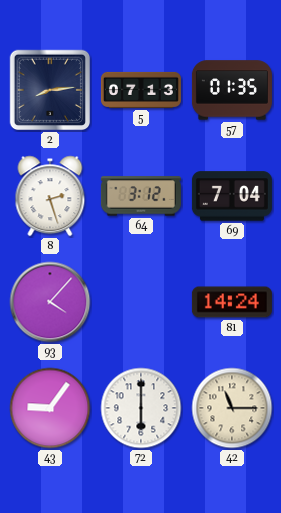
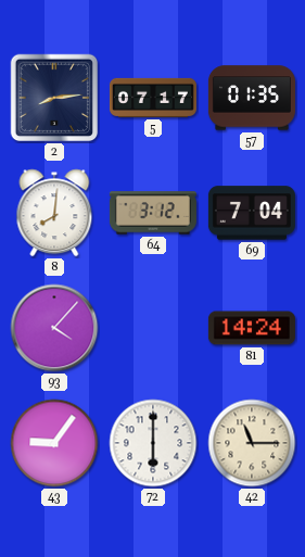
5: 07:13 -> 07:17
8: 2:27 -> 8:01
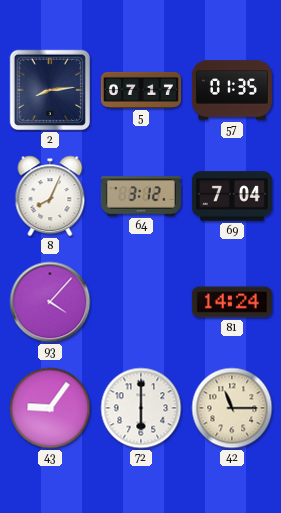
8: 8:01 -> 8:04
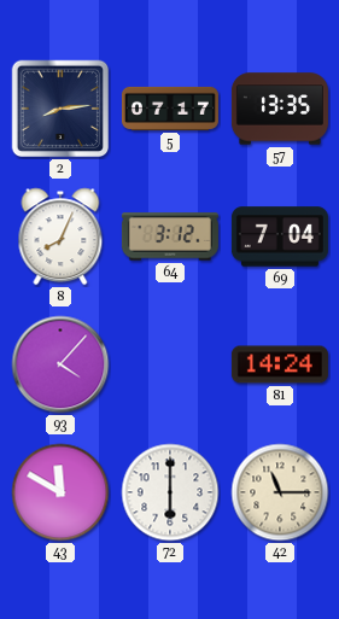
57: 01:35 -> 13:35
43: 9:06 -> 11:50
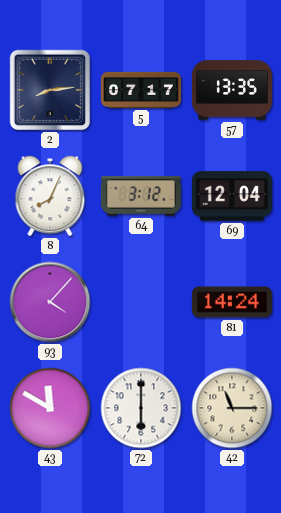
69: 7:04 -> 12:04
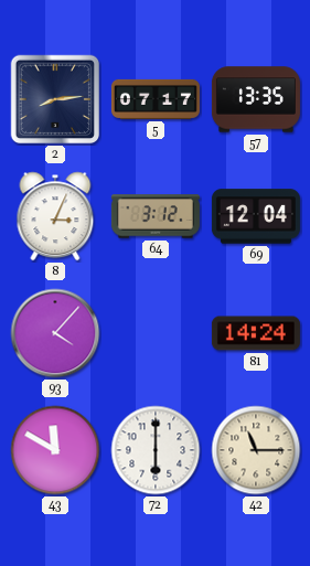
8: 8:04 -> 3:04
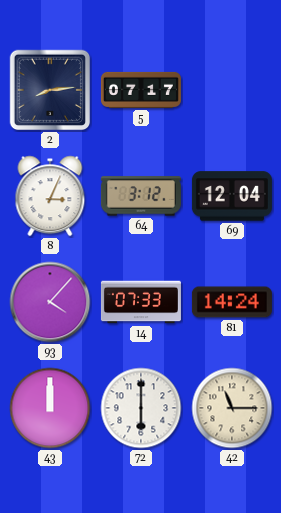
57: 13:35 -> none
14: none -> 07:33
43: 11:50 -> 12:00
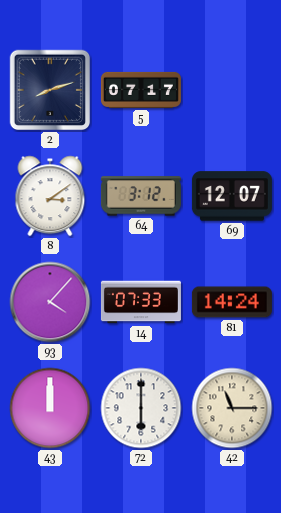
2: 8:14 -> 8:12
8: 3:04 -> 3:09
69: 12:04 -> 12:07
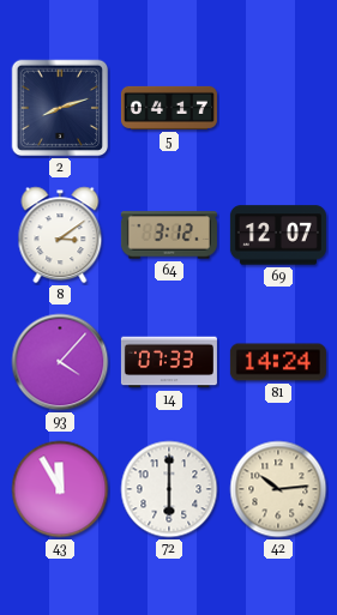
5: 07:17 -> 04:17
43: 12:00 -> 11:55
42: 11:15 -> 10:14
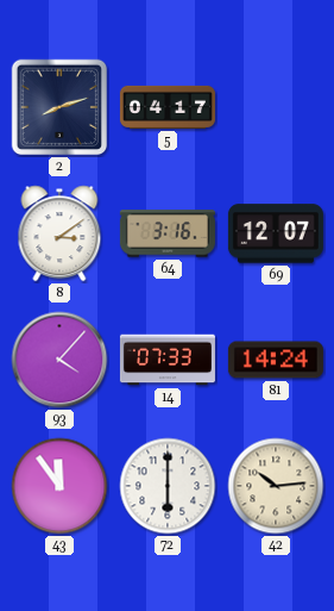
64: 3:12 -> 3:16
43: 11:55 -> 11:54
